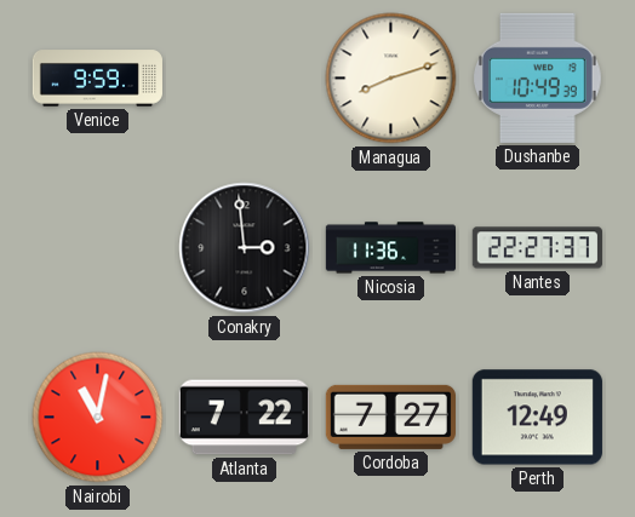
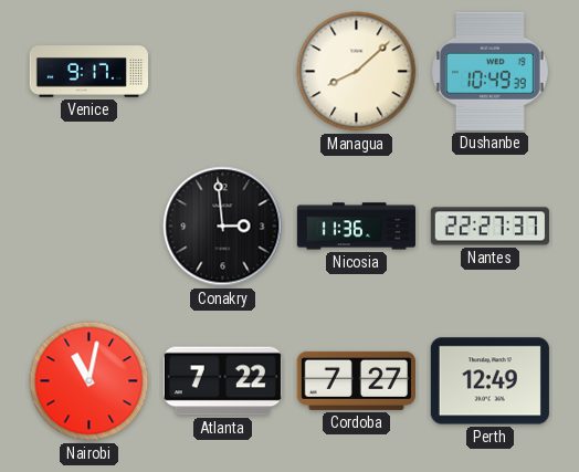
Venice: 9:59 -> 9:17
Managua: 8:12 -> 8:08
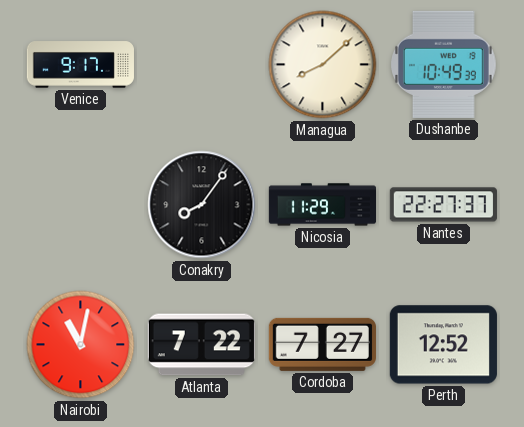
Conakry: 2:59 -> 8:06
Nicosia: 11:36 -> 11:29
Perth: 12:49 -> 12:52
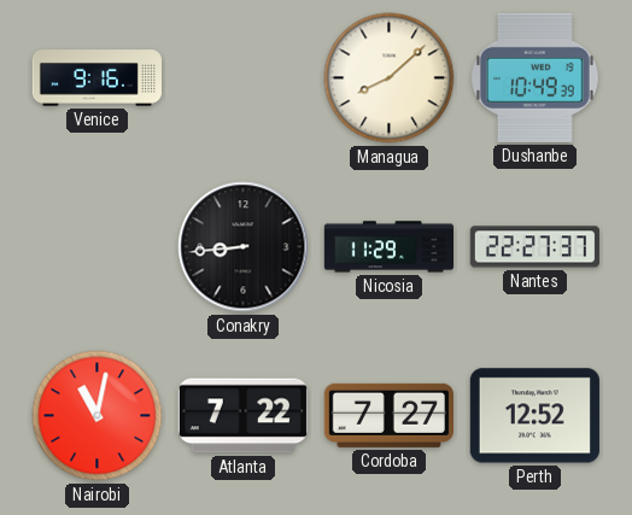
Venice: 9:17 -> 9:16
Conakry: 8:06 -> 8:44
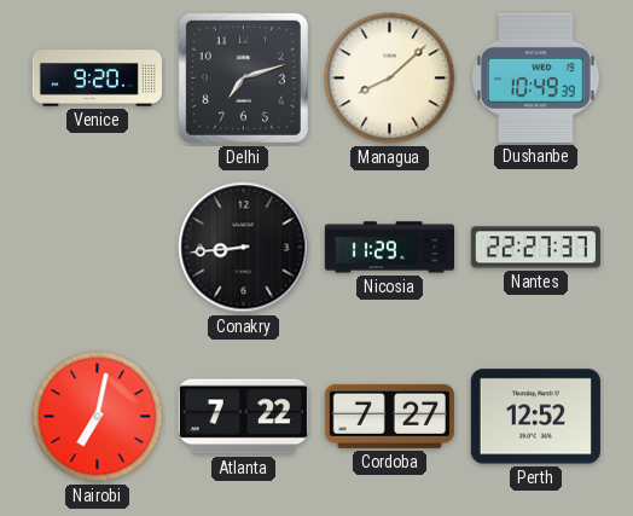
Venice: 9:16 -> 9:20
Delhi: none -> 7:12
Nairobi: 11:02 -> 7:02
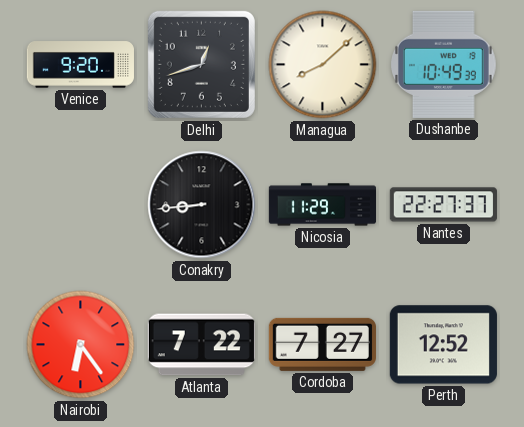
Delhi: 7:12 -> 12:42
Nairobi: 7:02 -> 6:24
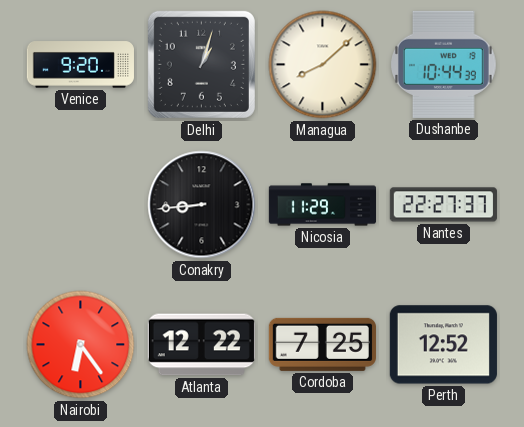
Delhi: 12:42 -> 1:03
Dushanbe: 10:49 -> 10:44
Atlanta: 7:22 -> 12:22
Cordoba: 7:27 -> 7:25
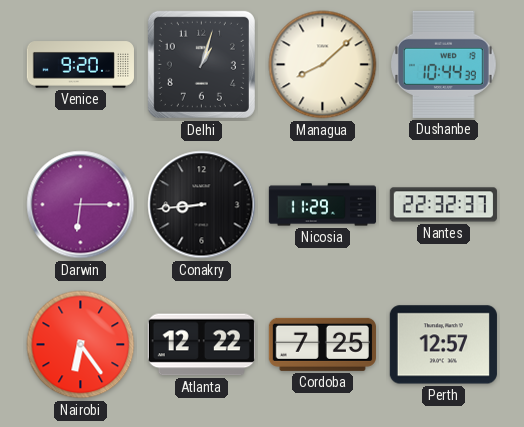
Darwin: none -> 6:15
Nantes: 22:27 -> 22:32
Perth: 12:52 -> 12:57
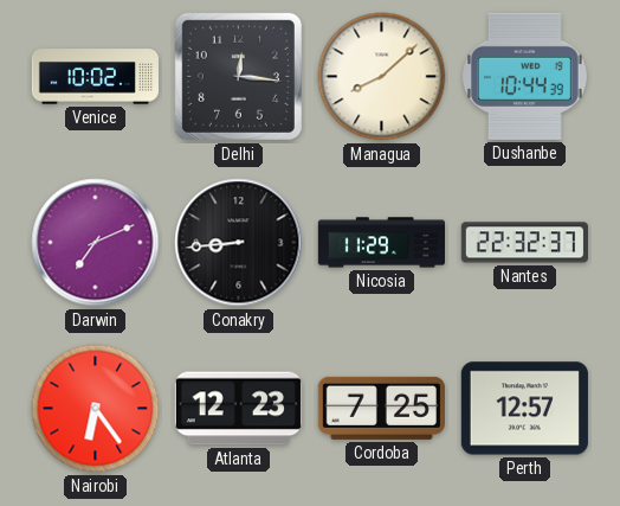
Venice: 9:20 -> 10:02
Delhi: 1:03 -> 12:16
Darwin: 6:15 -> 7:11
Atlanta: 12:22 -> 12:23
